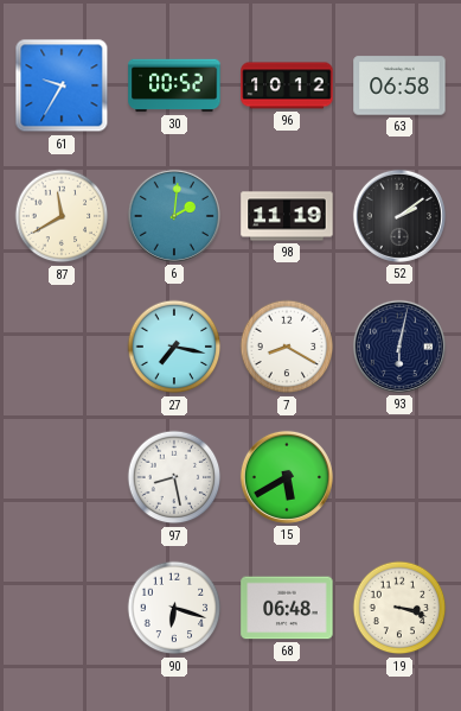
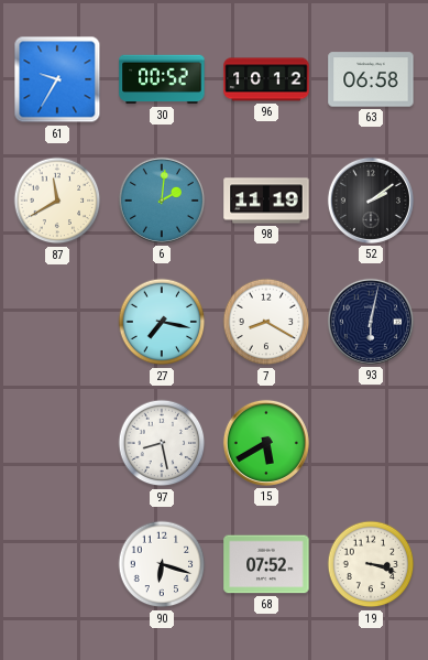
68: 06:48 -> 07:52
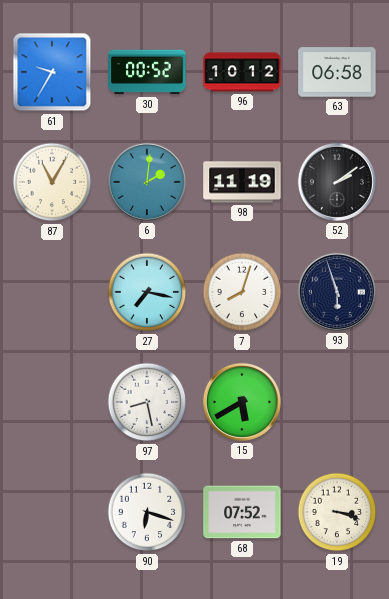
87: 11:40 -> 11:05
7: 8:20 -> 8:03
93: 6:02 -> 5:57
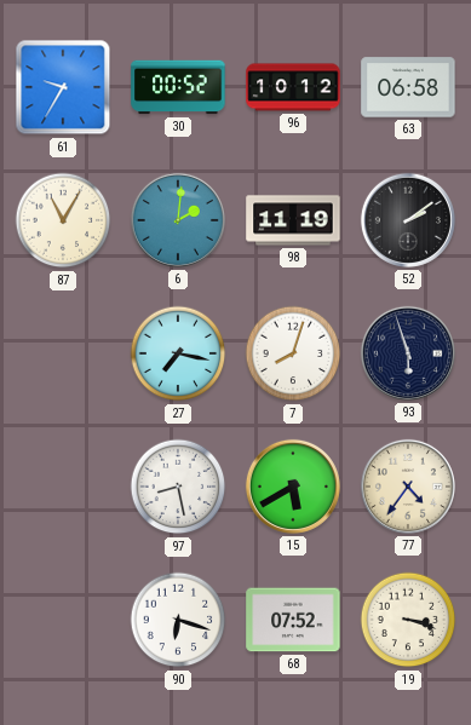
77: none -> 4:36
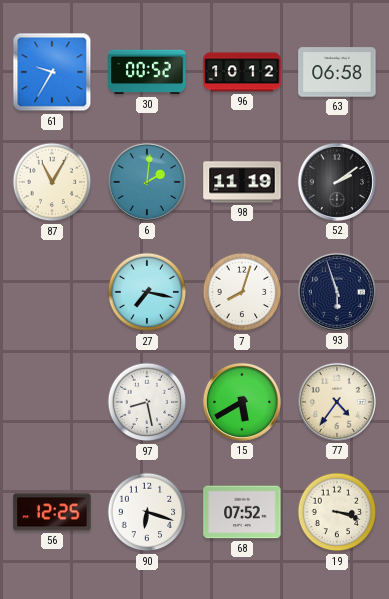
56: none -> 12:25
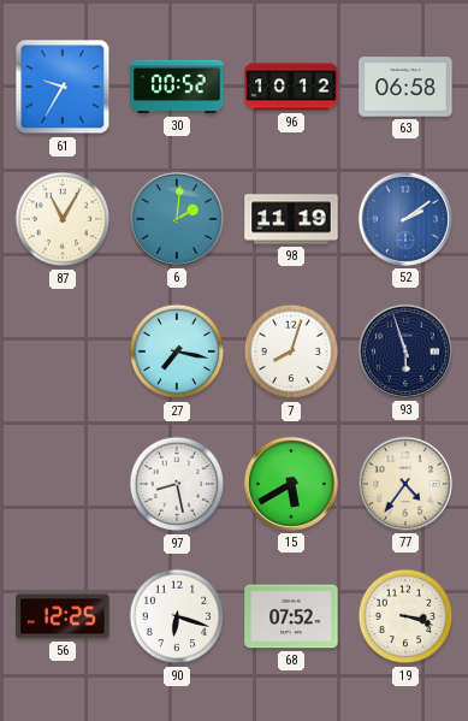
52 dial: black -> blue
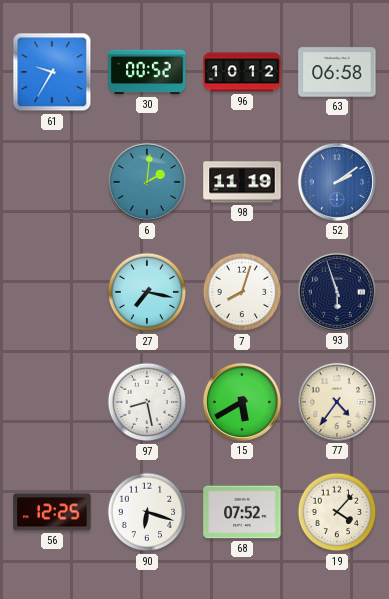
87: 11:05 -> none
19: 3:18 -> 4:07
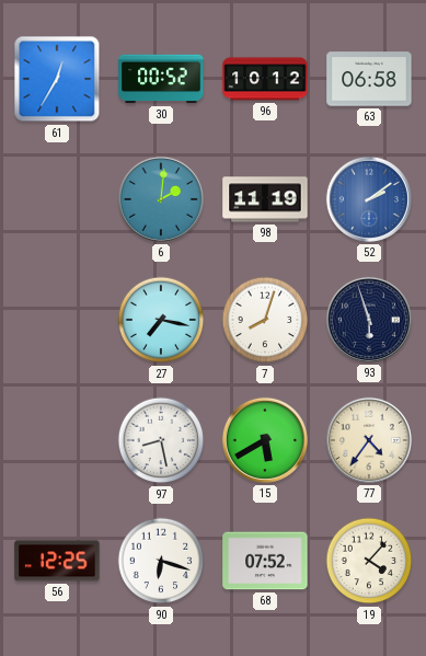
61: 9:35 -> 12:35
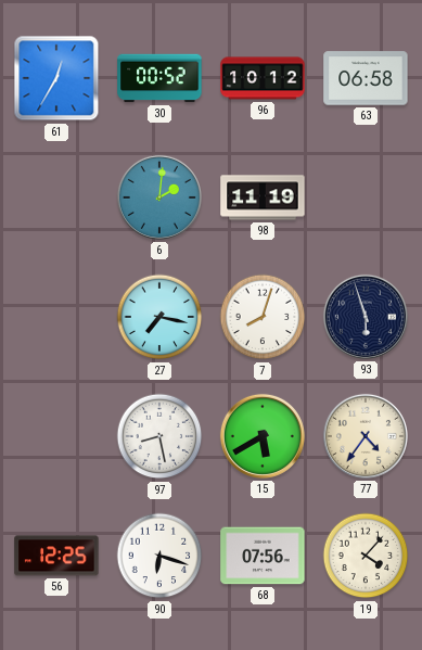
52: 2:09 -> none
68: 07:52 -> 07:56
